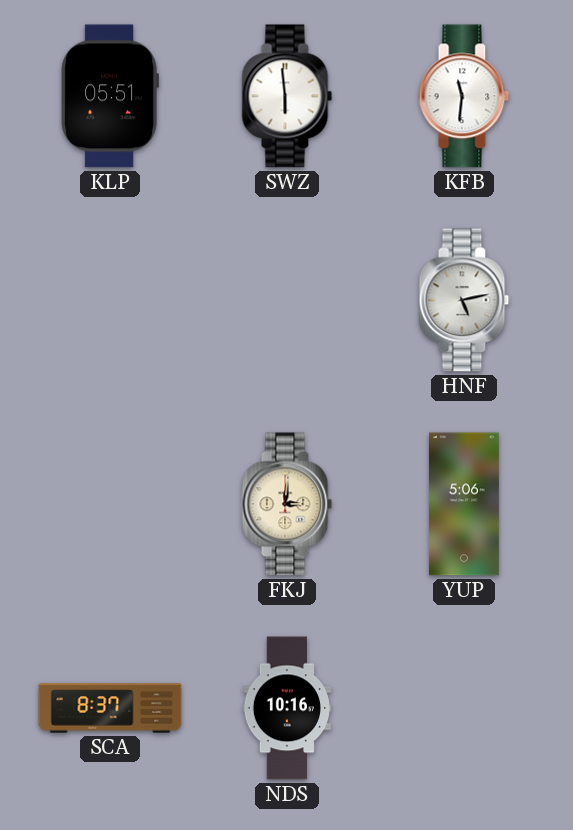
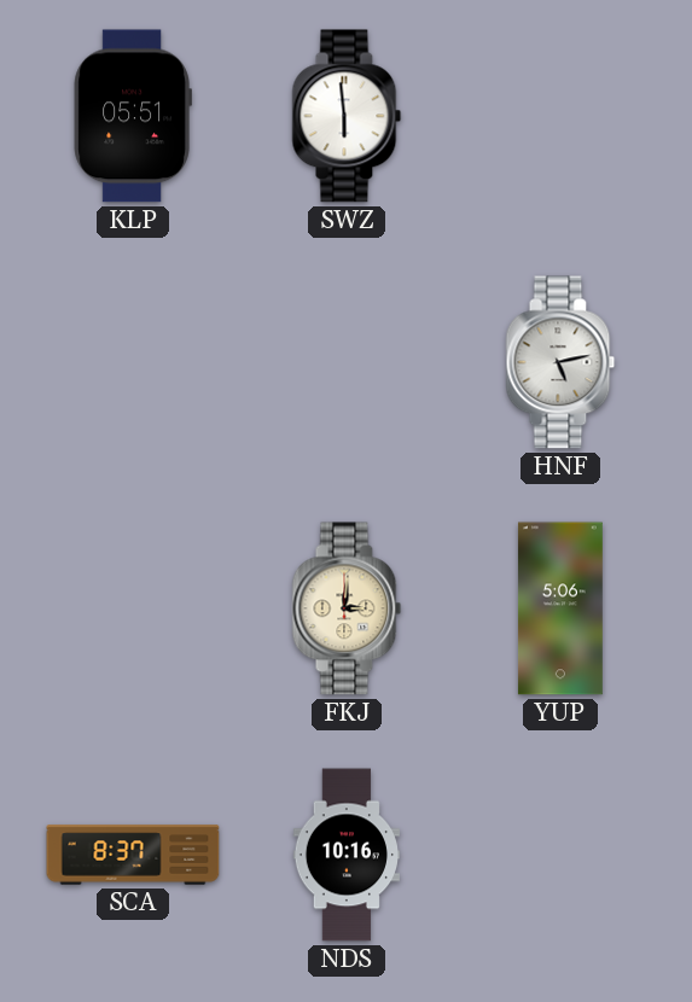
KFB: 11:31 -> none
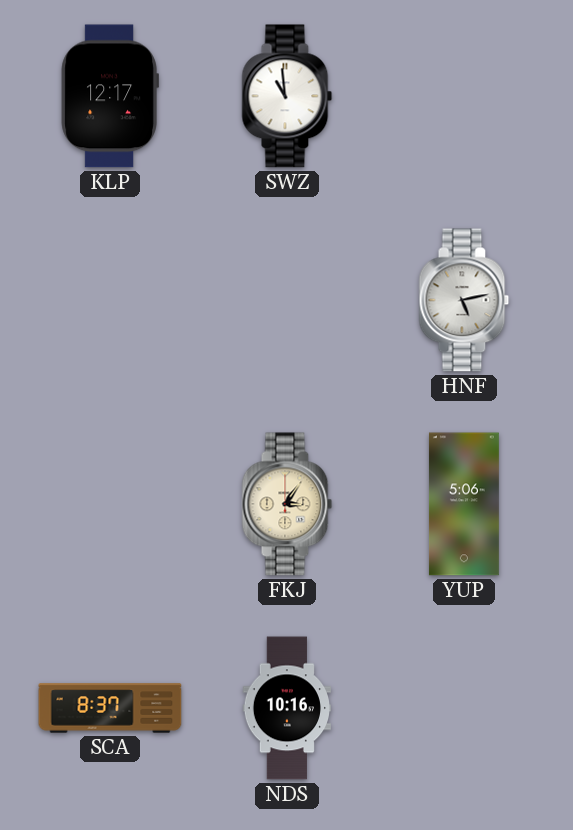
KLP: 05:51 -> 12:17
SWZ: 5:59 -> 10:59
FKJ: 3:01 -> 3:06
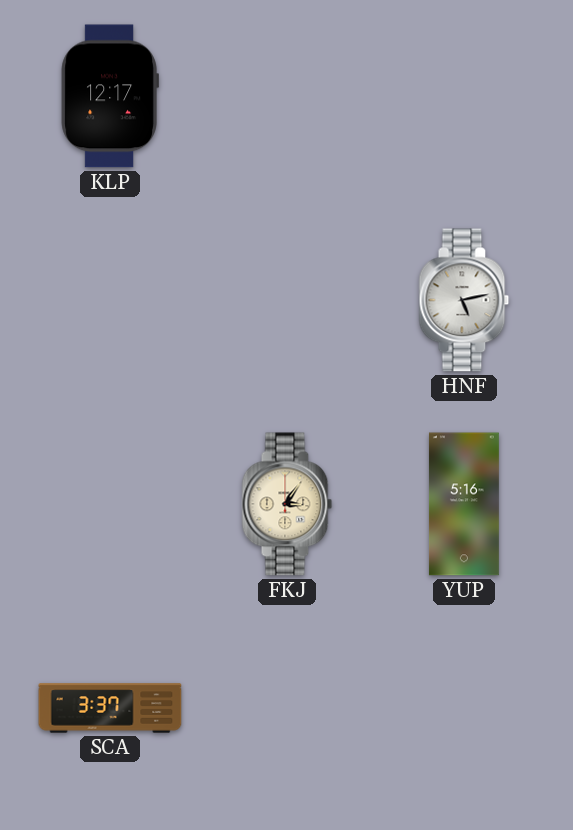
SWZ: 10:59 -> none
YUP: 5:06 -> 5:16
SCA: 8:37 -> 3:37
NDS: 10:16 -> none
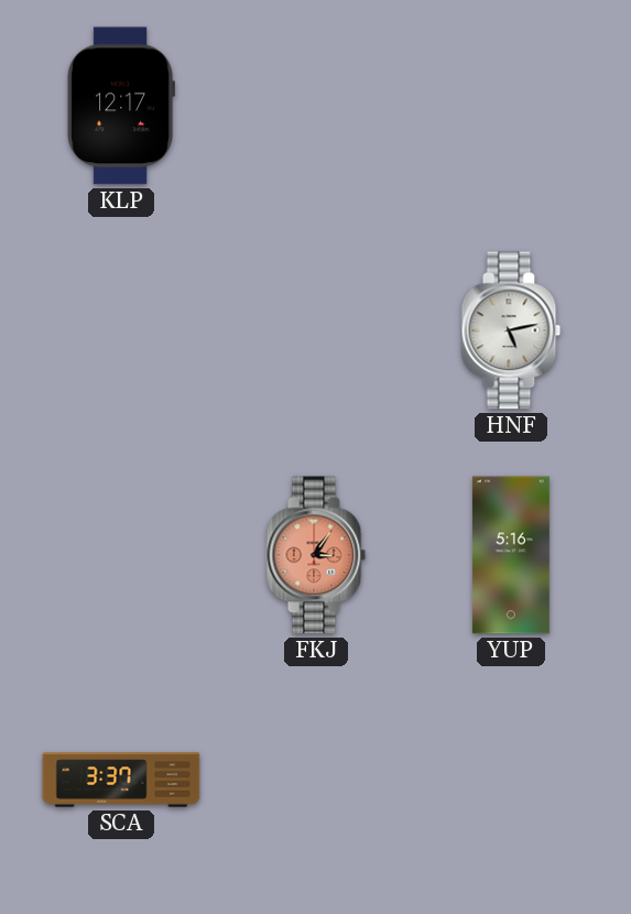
FKJ dial: cream -> salmon
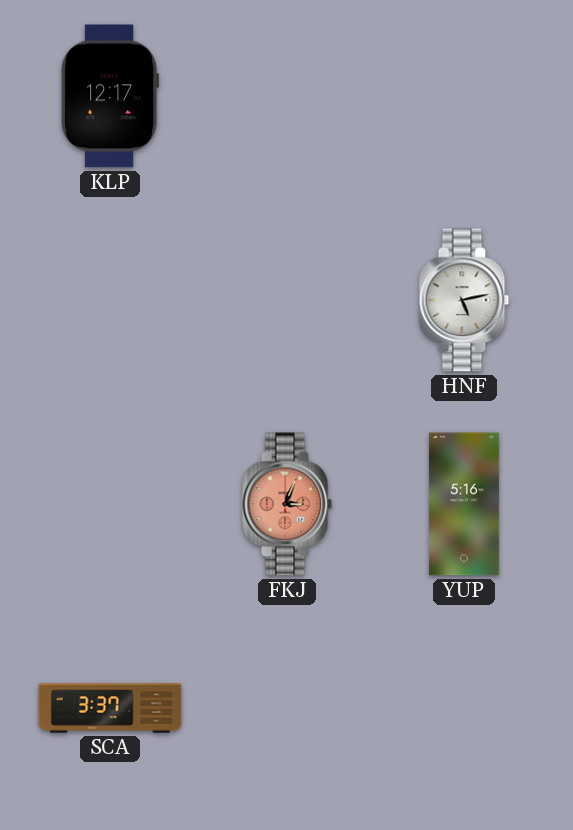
FKJ: 3:06 -> 3:04
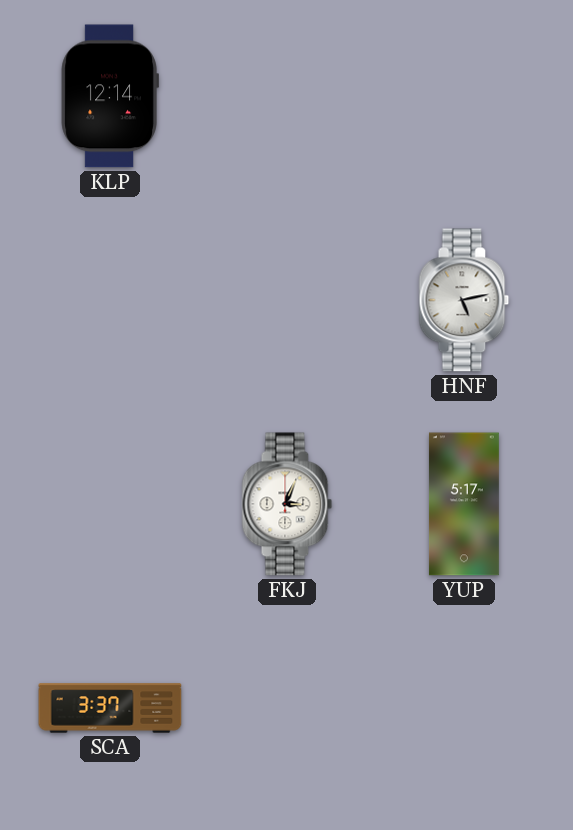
KLP: 12:17 -> 12:14
FKJ dial: salmon -> white
YUP: 5:16 -> 5:17
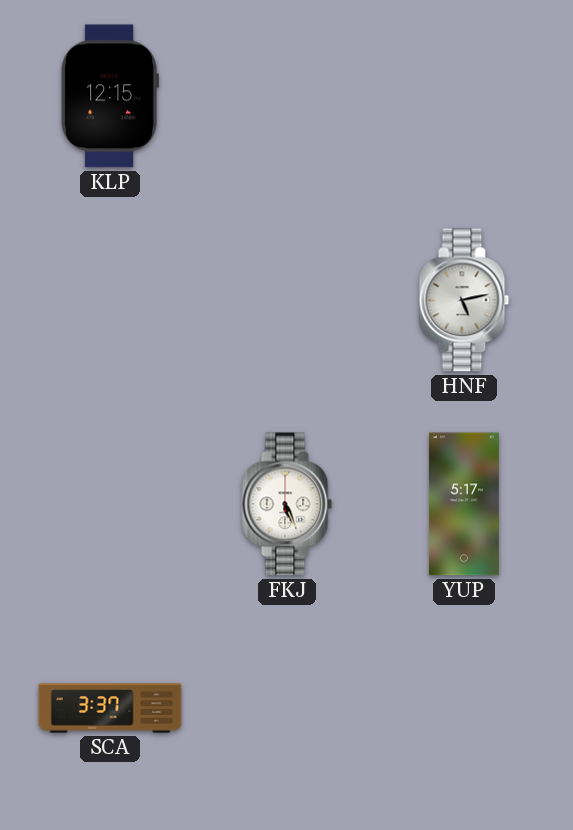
KLP: 12:14 -> 12:15
FKJ: 3:04 -> 5:26
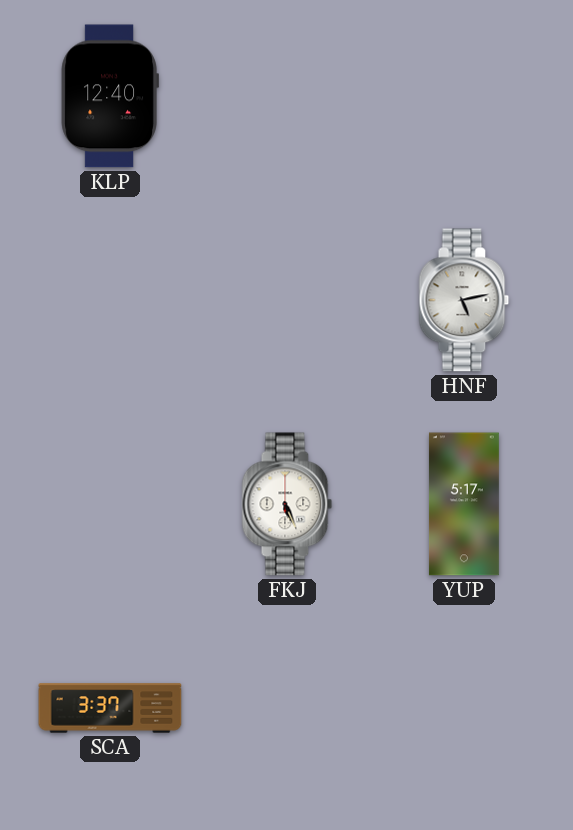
KLP: 12:15 -> 12:40
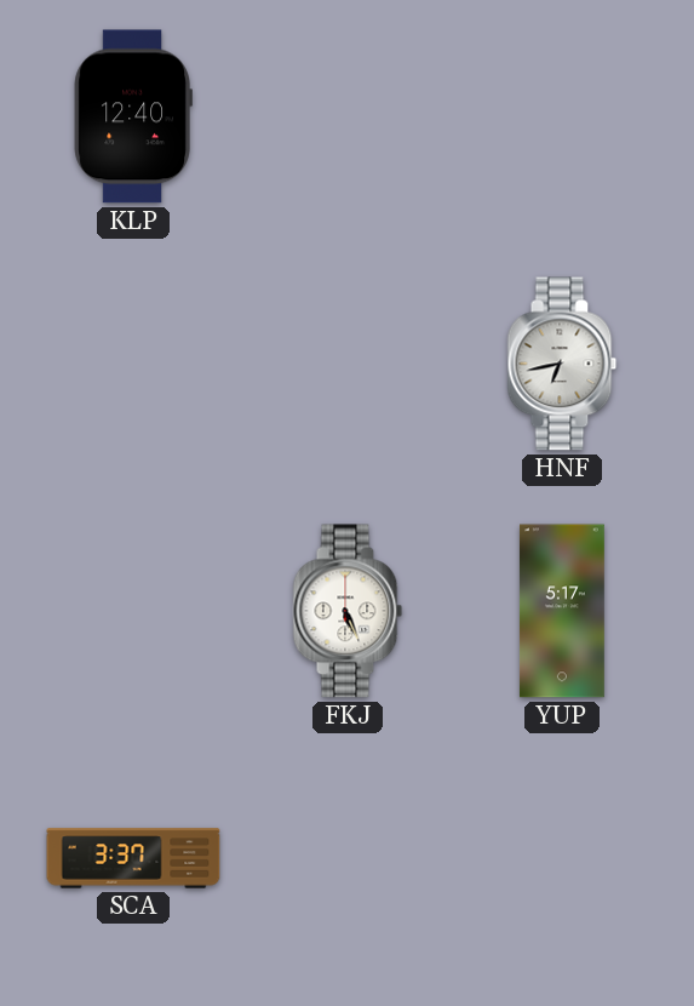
HNF: 5:13 -> 6:43
